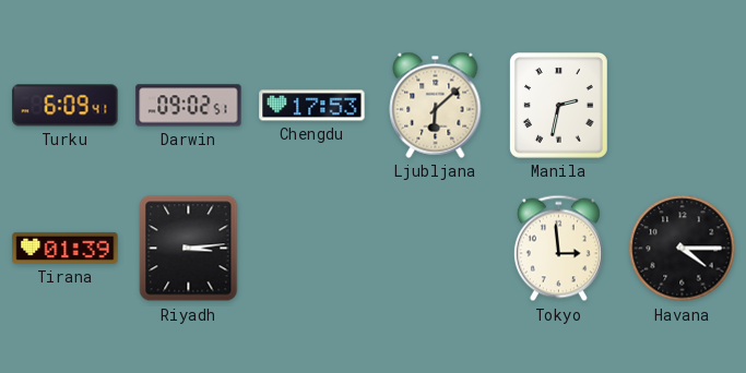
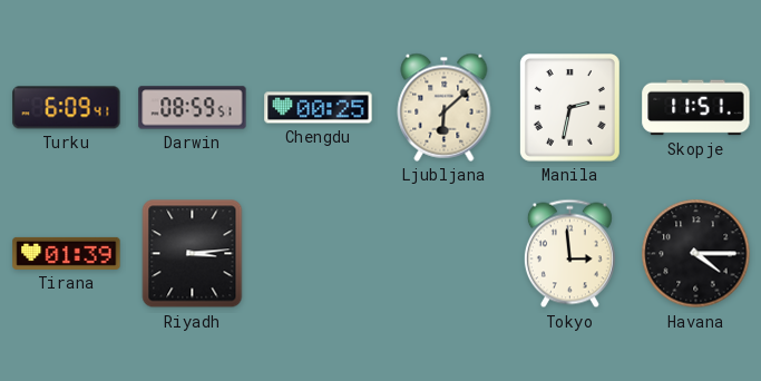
Darwin: 09:02 -> 08:59
Chengdu: 17:53 -> 00:25
Skopje: none -> 11:51
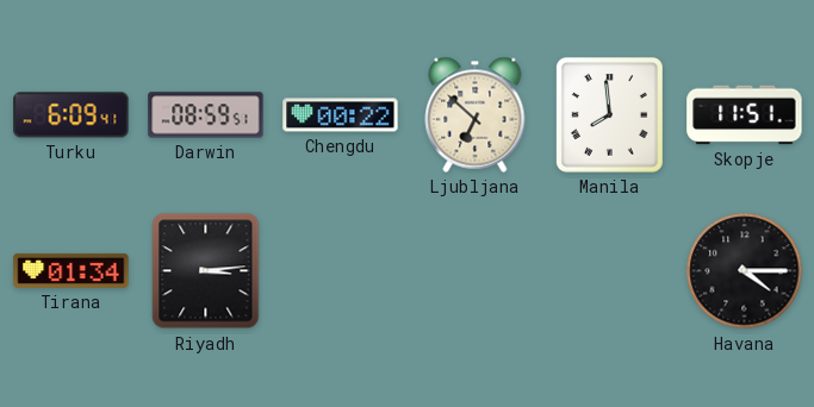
Chengdu: 00:25 -> 00:22
Ljubljana: 6:08 -> 6:52
Manila: 2:32 -> 7:59
Tirana: 01:39 -> 01:34
Tokyo: 2:59 -> none
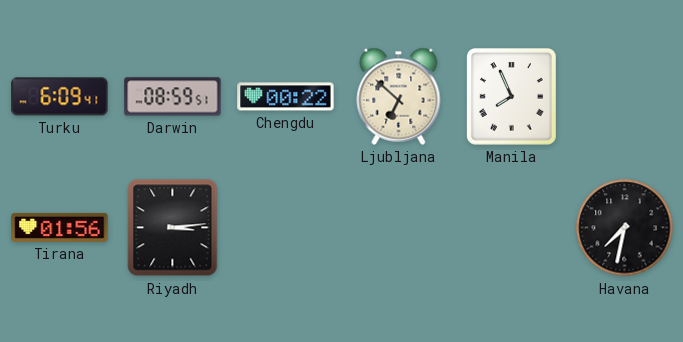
Manila: 7:59 -> 7:56
Skopje: 11:51 -> none
Tirana: 01:34 -> 01:56
Havana: 4:15 -> 7:32
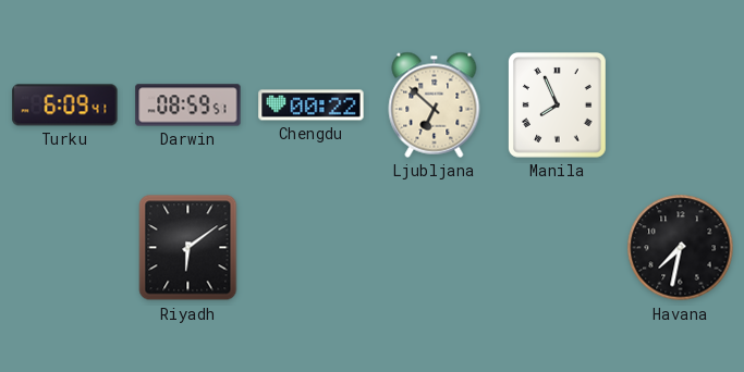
Tirana: 01:56 -> none
Riyadh: 3:14 -> 6:09
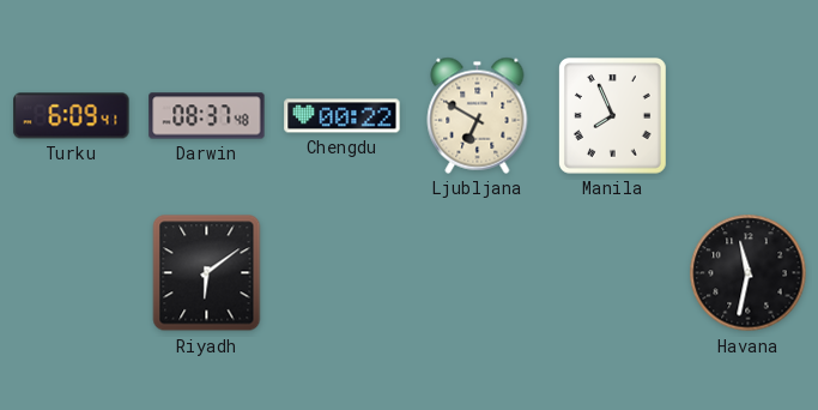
Darwin: 08:59 -> 08:37
Ljubljana: 6:52 -> 6:50
Havana: 7:32 -> 11:32
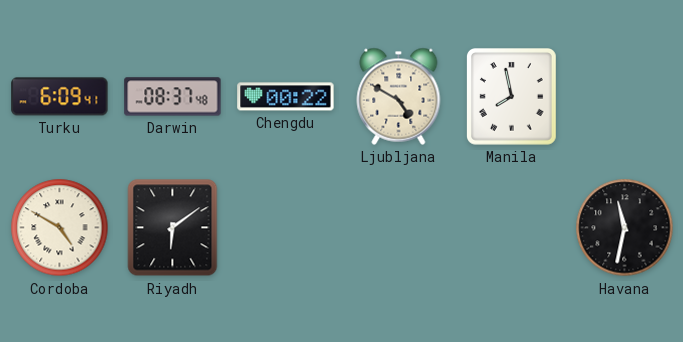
Ljubljana: 6:50 -> 4:50
Manila: 7:56 -> 7:58
Cordoba: none -> 4:50
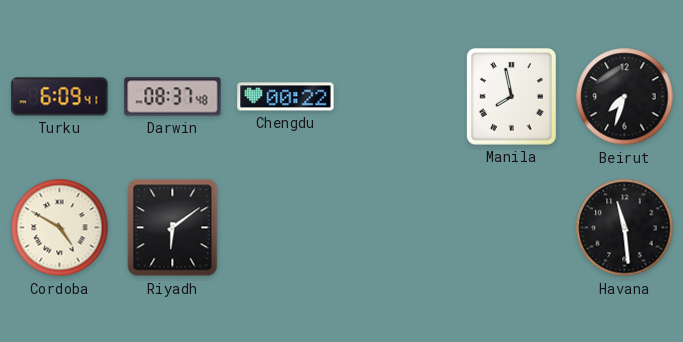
Ljubljana: 4:50 -> none
Beirut: none -> 7:33
Havana: 11:32 -> 11:29
